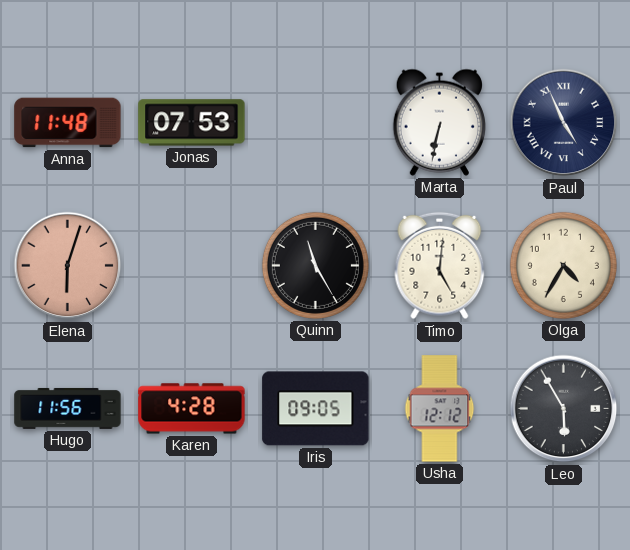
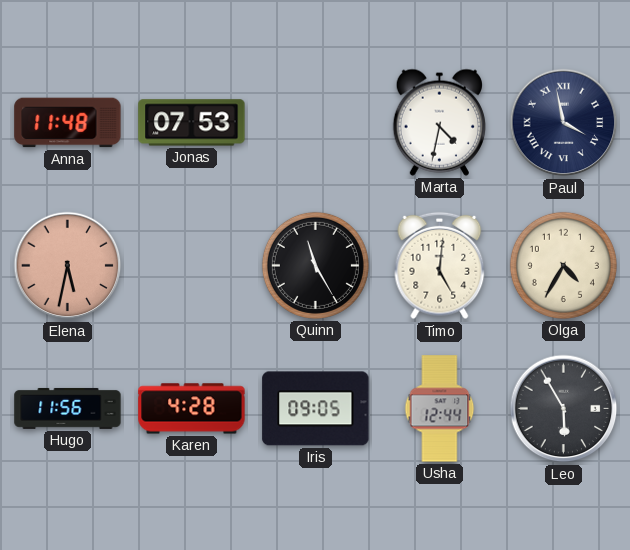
Marta: 6:32 -> 4:32
Paul: 4:56 -> 3:58
Elena: 6:03 -> 5:32
Usha: 12:12 -> 12:44
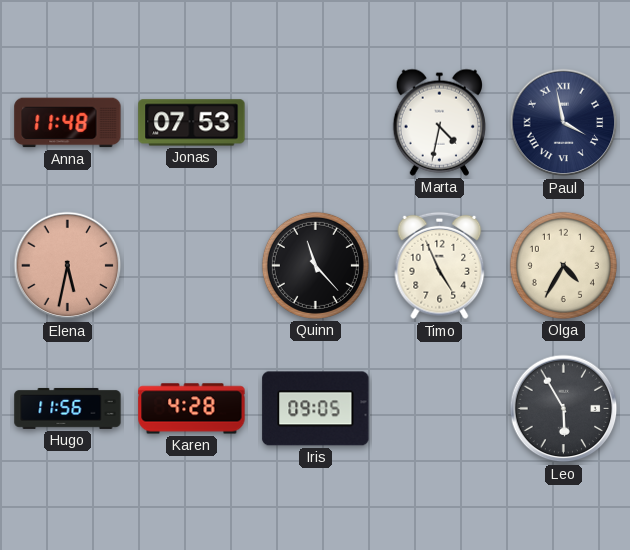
Quinn: 11:25 -> 11:23
Timo: 5:01 -> 4:56
Usha: 12:44 -> none
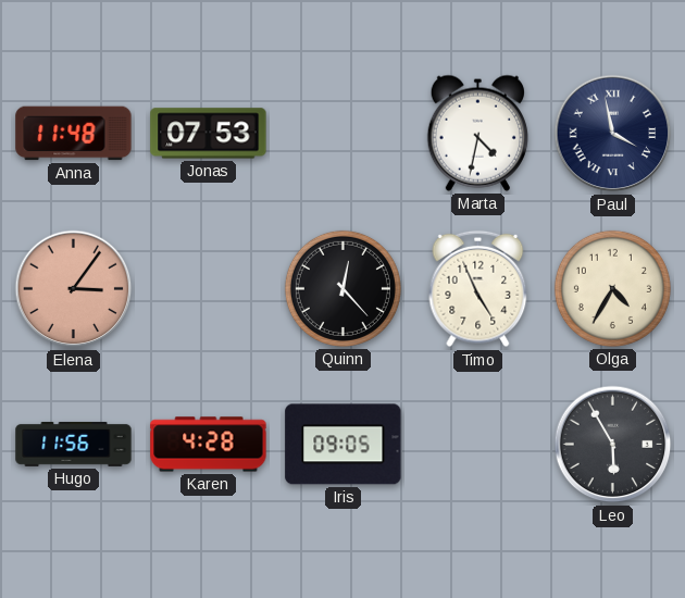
Elena: 5:32 -> 3:06
Quinn: 11:23 -> 12:23
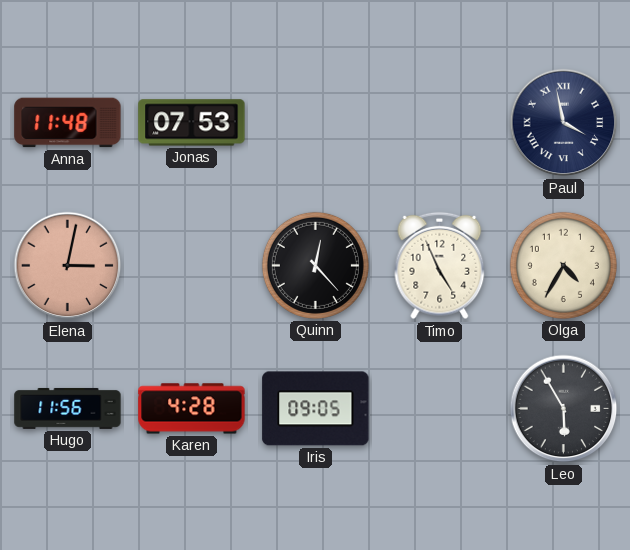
Marta: 4:32 -> none
Elena: 3:06 -> 3:02
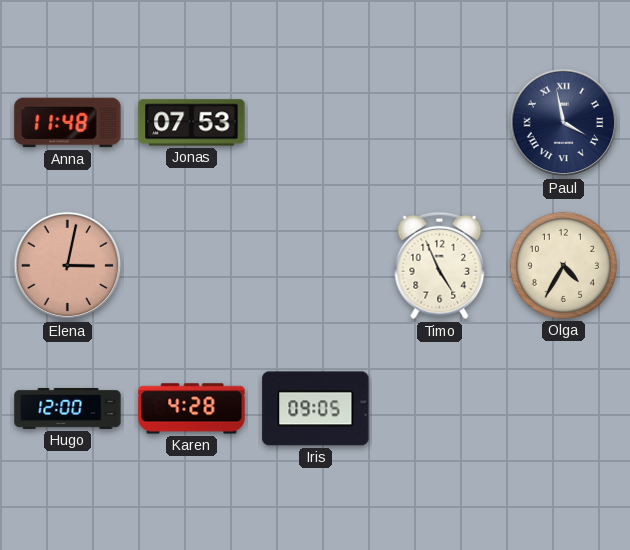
Quinn: 12:23 -> none
Hugo: 11:56 -> 12:00
Leo: 5:55 -> none
